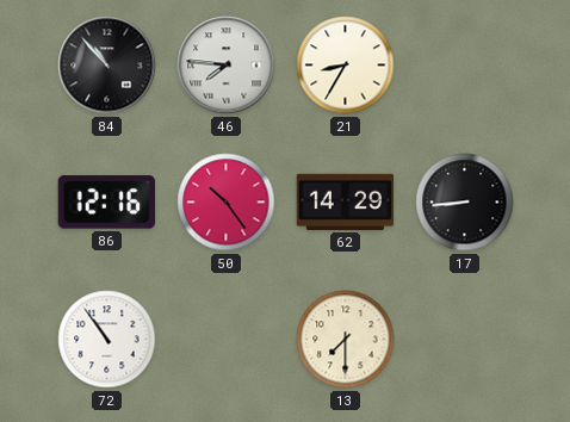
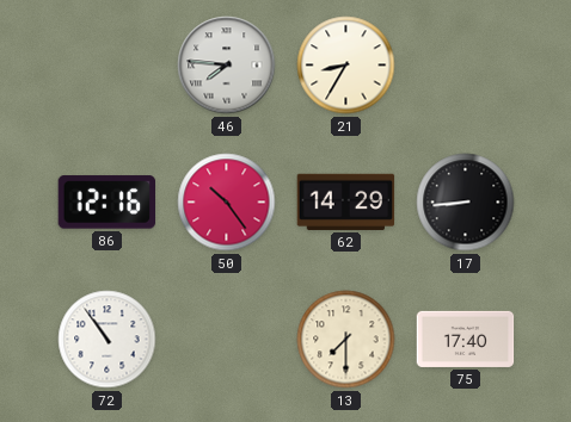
84: 10:53 -> none
75: none -> 17:40
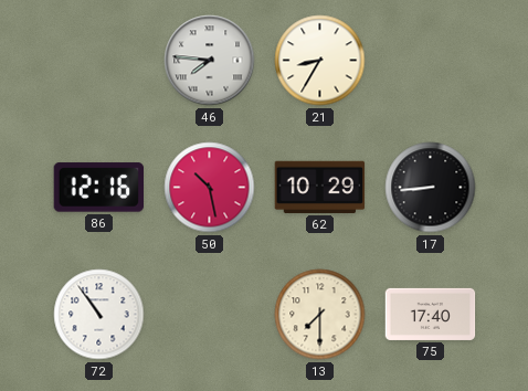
50: 10:24 -> 10:28
62: 14:29 -> 10:29
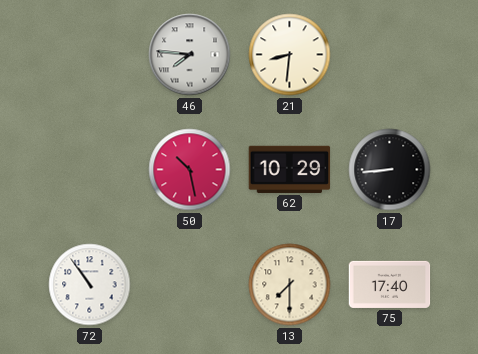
21: 8:35 -> 8:31
86: 12:16 -> none
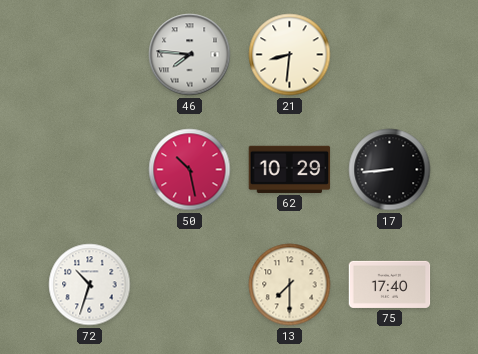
72: 10:54 -> 10:33
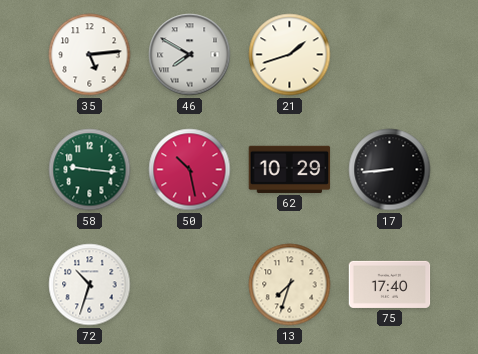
35: none -> 5:14
46: 7:46 -> 7:50
21: 8:31 -> 1:42
58: none -> 9:16
13: 7:30 -> 7:33
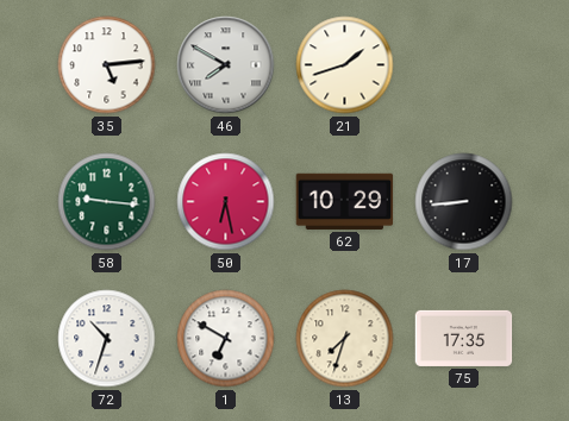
50: 10:28 -> 6:28
1: none -> 6:50
75: 17:40 -> 17:35
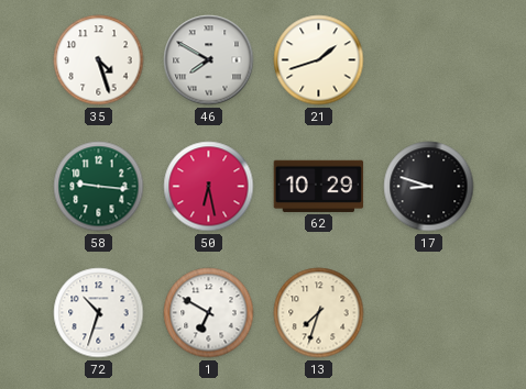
35: 5:14 -> 4:27
17: 8:44 -> 8:48
75: 17:35 -> none
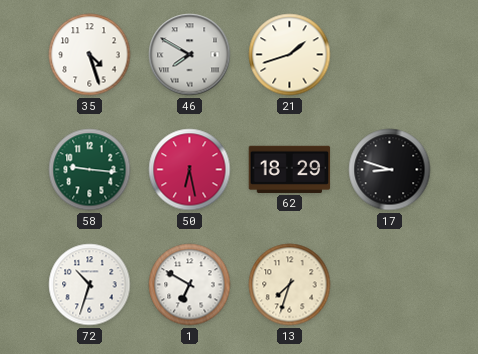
62: 10:29 -> 18:29
